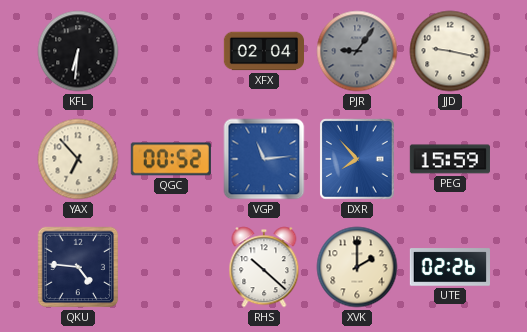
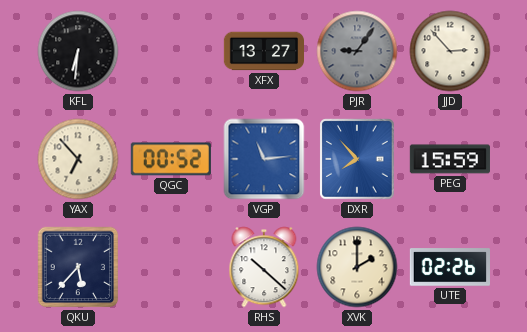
XFX: 02:04 -> 13:27
JJD: 9:17 -> 2:53
QKU: 4:46 -> 5:37
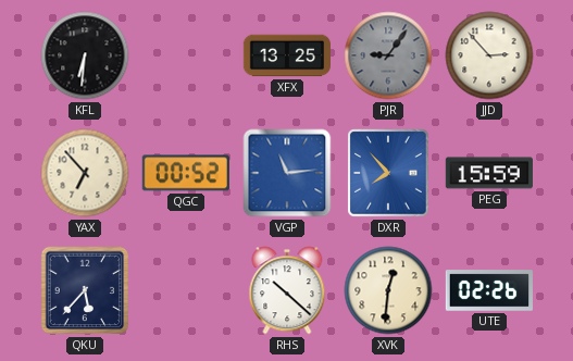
XFX: 13:27 -> 13:25
XVK: 2:00 -> 12:31
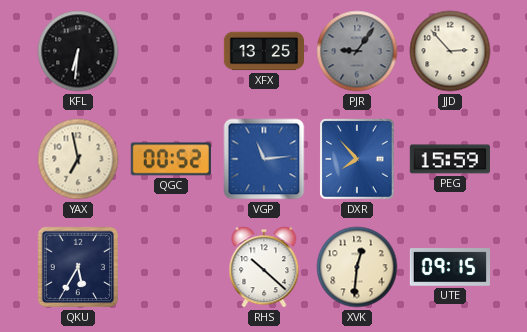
YAX: 6:53 -> 6:58
QKU: 5:37 -> 5:35
UTE: 02:26 -> 09:15
